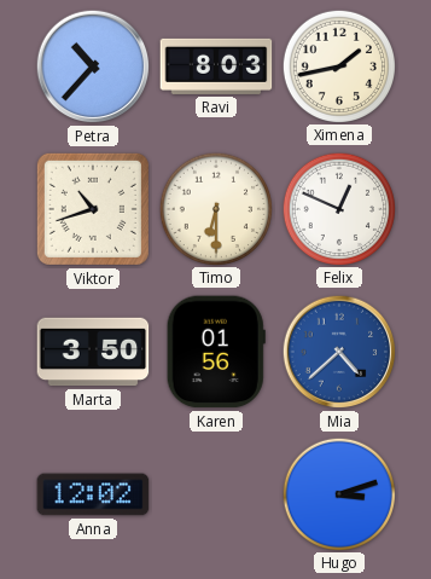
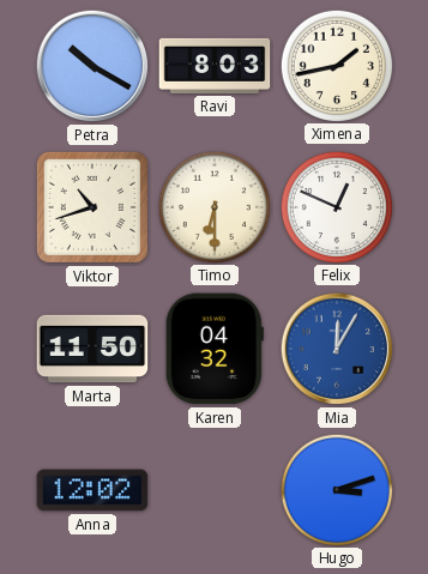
Petra: 10:37 -> 10:20
Marta: 3:50 -> 11:50
Karen: 01:56 -> 04:32
Mia: 4:38 -> 12:05
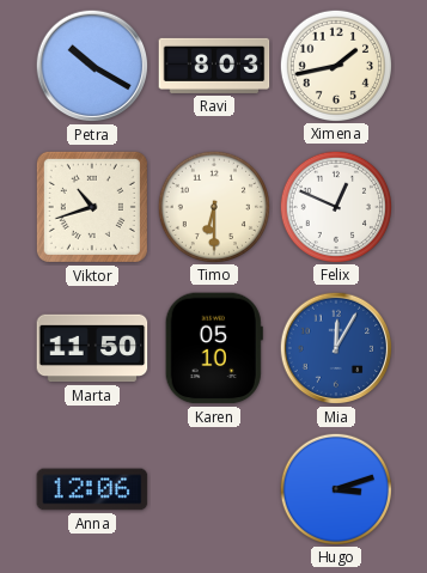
Karen: 04:32 -> 05:10
Anna: 12:02 -> 12:06
